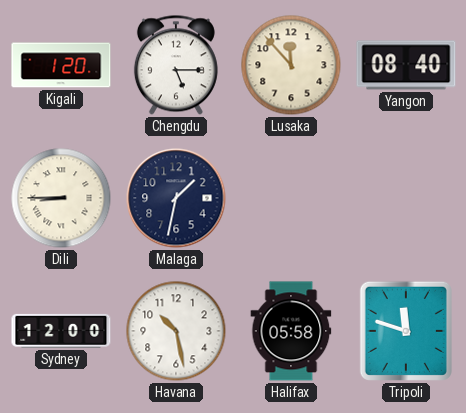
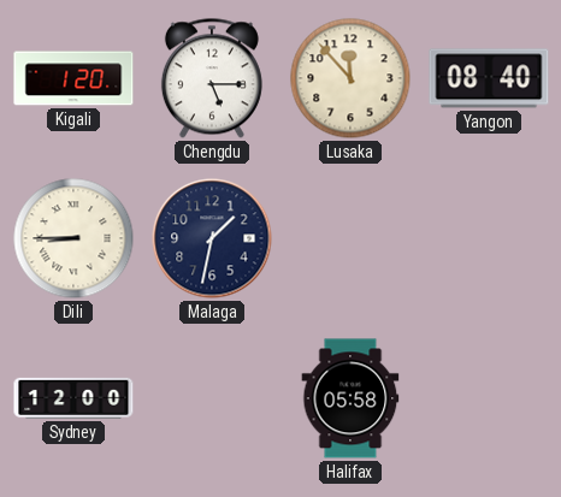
Havana: 10:28 -> none
Tripoli: 11:48 -> none
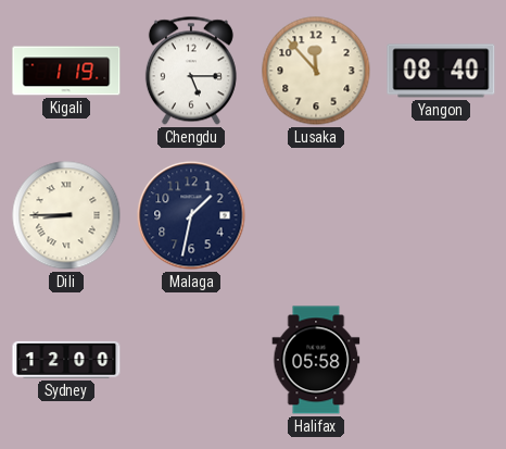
Kigali: 1:20 -> 1:19
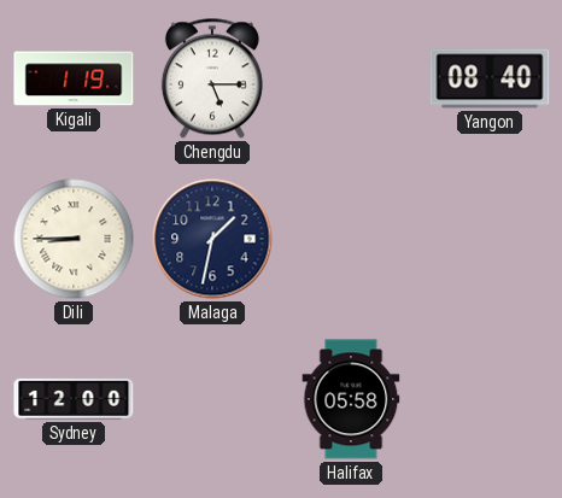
Lusaka: 11:53 -> none
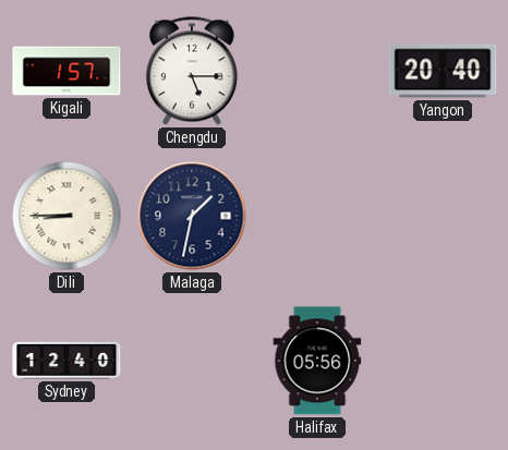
Kigali: 1:19 -> 1:57
Yangon: 08:40 -> 20:40
Sydney: 12:00 -> 12:40
Halifax: 05:58 -> 05:56
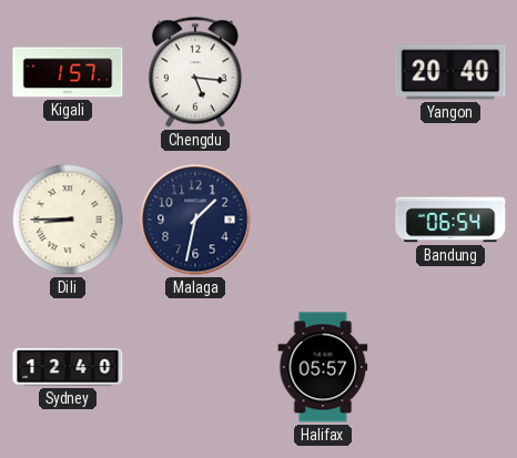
Chengdu: 5:15 -> 5:16
Bandung: none -> 06:54
Halifax: 05:56 -> 05:57
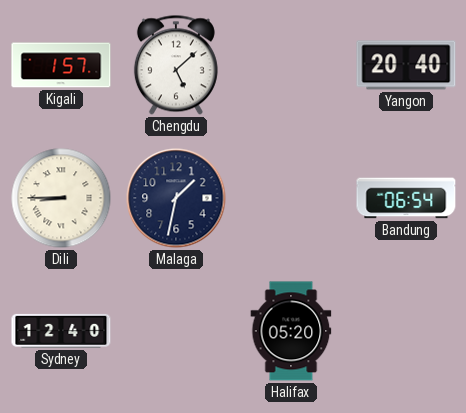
Chengdu: 5:16 -> 5:08
Halifax: 05:57 -> 05:20
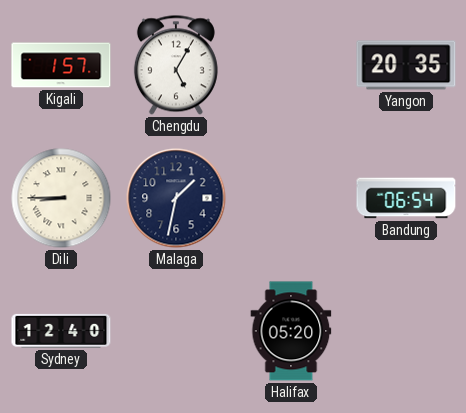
Chengdu: 5:08 -> 5:05
Yangon: 20:40 -> 20:35
